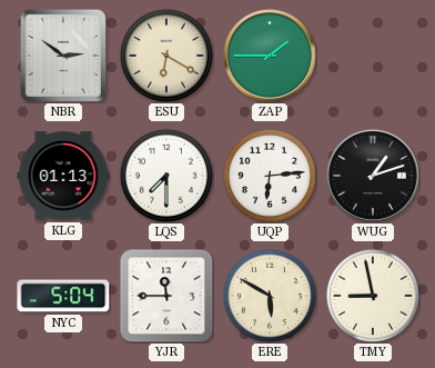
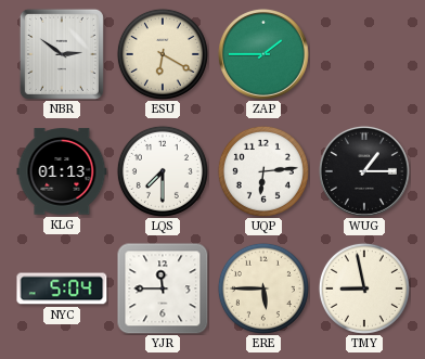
WUG: 1:12 -> 1:15
ERE: 5:50 -> 5:45
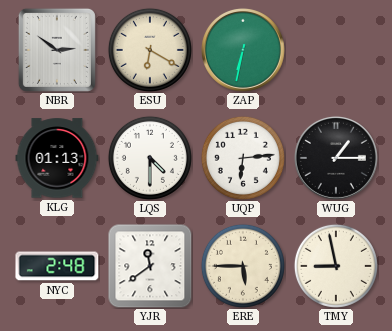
ZAP: 1:45 -> 6:32
LQS: 7:30 -> 4:30
NYC: 5:04 -> 2:48
YJR: 11:45 -> 11:39
